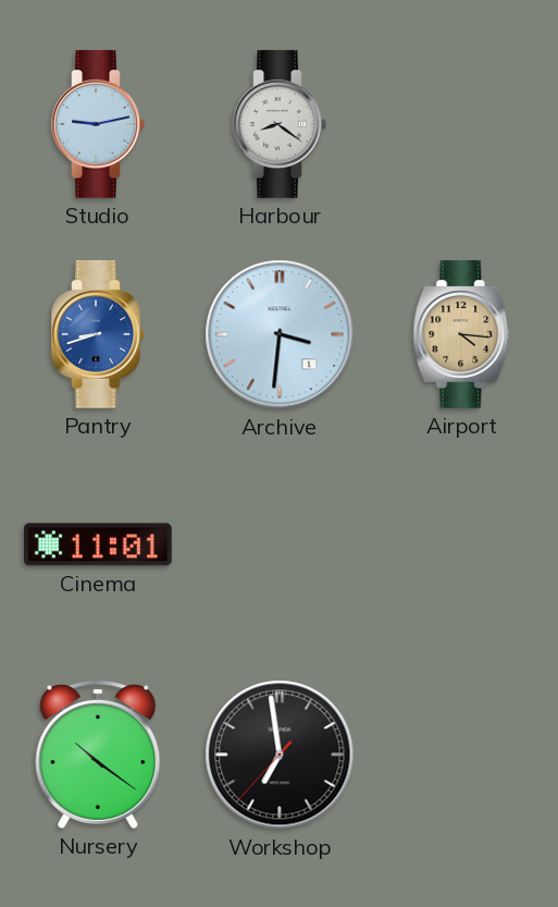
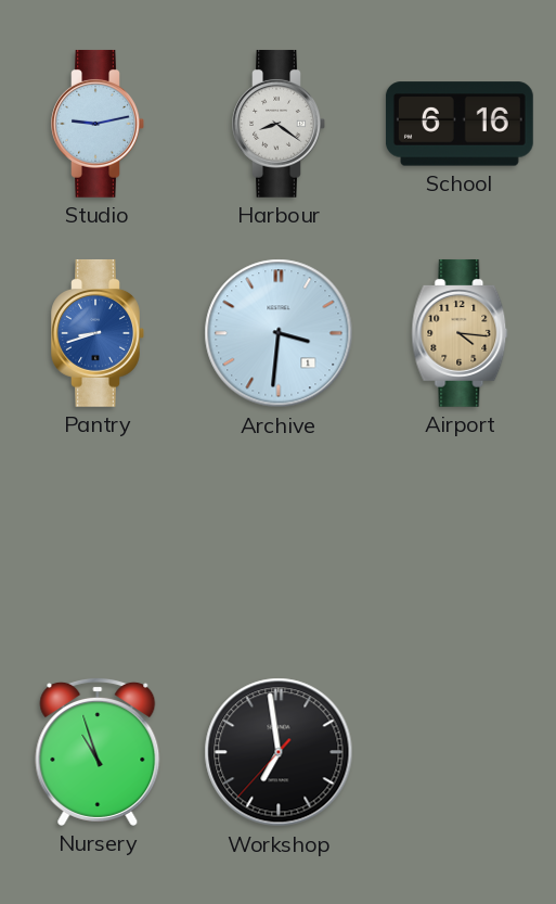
School: none -> 6:16
Cinema: 11:01 -> none
Nursery: 10:21 -> 10:57
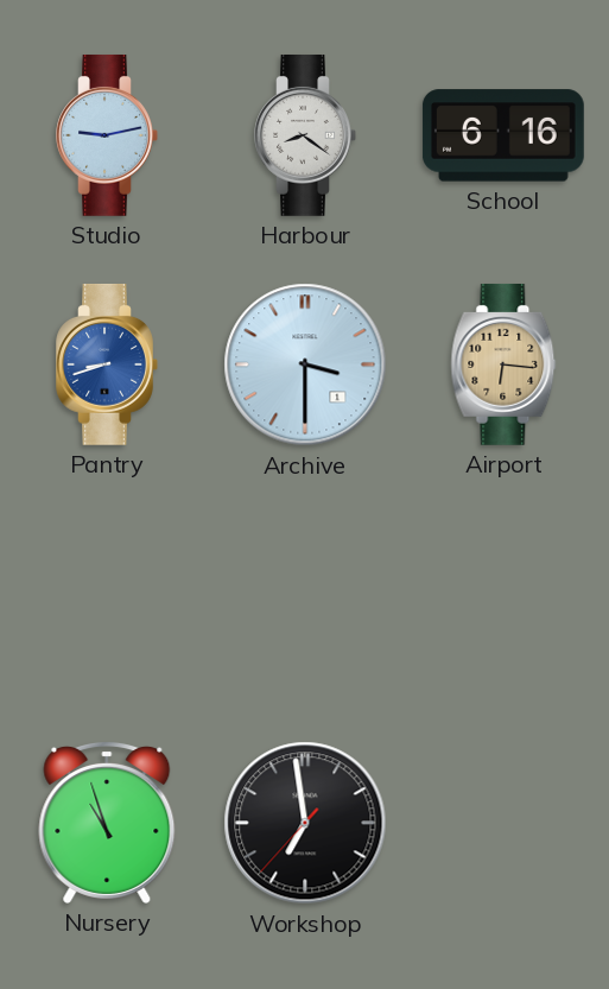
Archive: 3:31 -> 3:30
Airport: 4:16 -> 6:16
